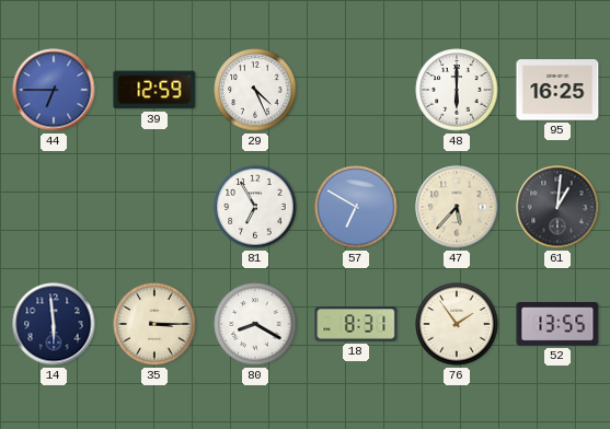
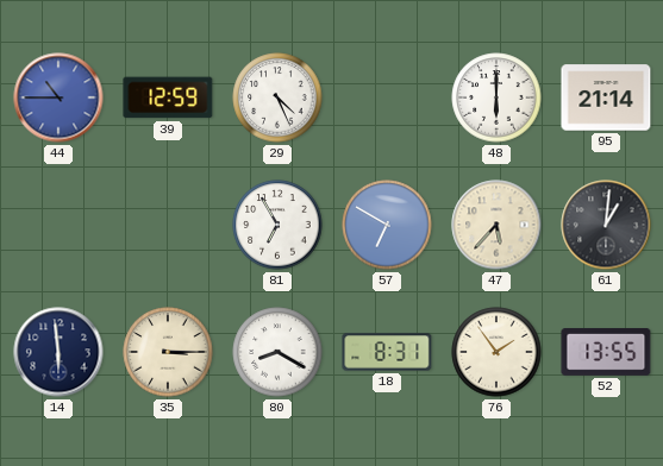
44: 6:45 -> 10:45
95: 16:25 -> 21:14
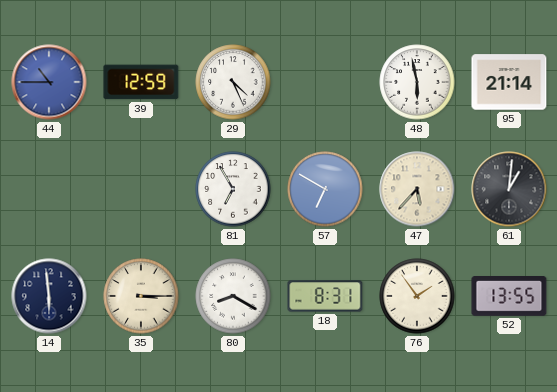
48: 6:00 -> 5:58
